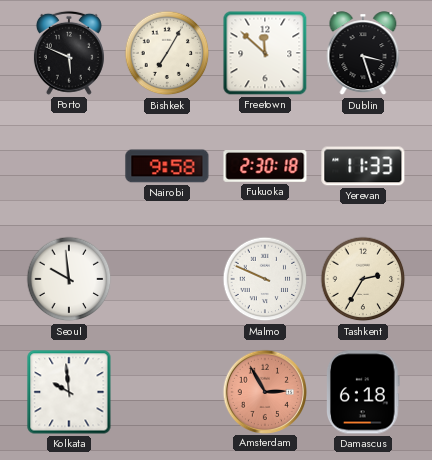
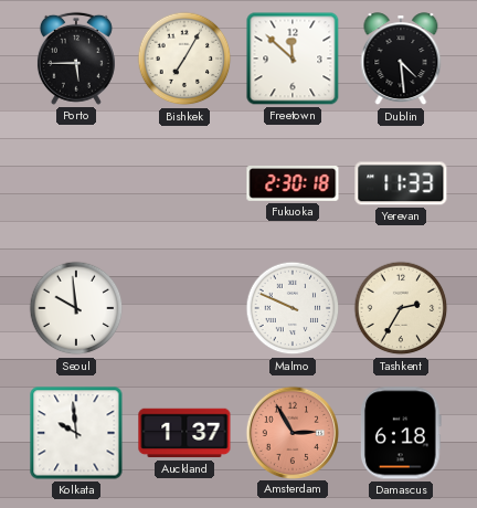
Porto: 5:49 -> 5:45
Dublin: 3:27 -> 4:29
Nairobi: 9:58 -> none
Auckland: none -> 1:37
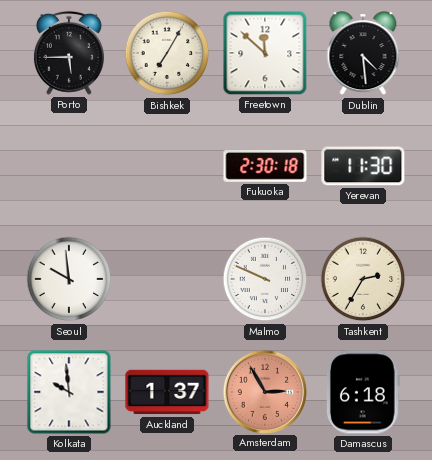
Yerevan: 11:33 -> 11:30
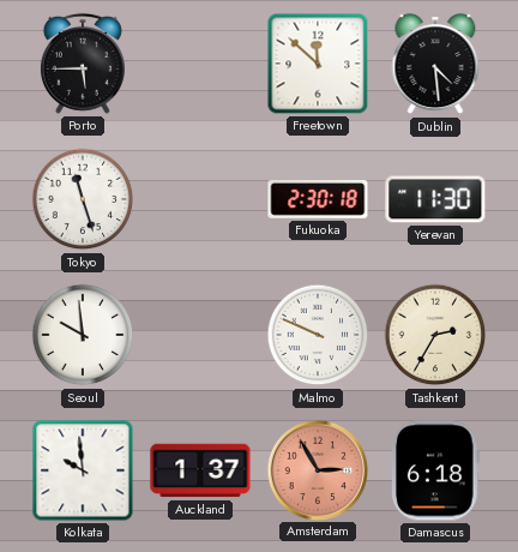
Bishkek: 7:05 -> none
Tokyo: none -> 11:27
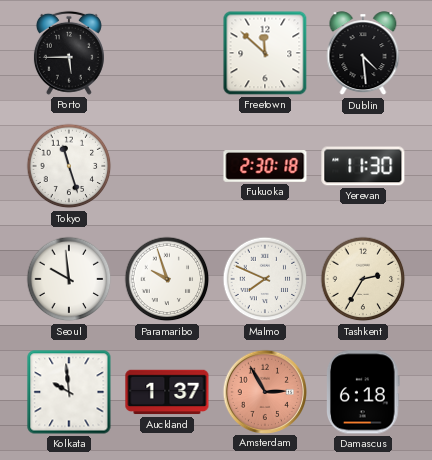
Paramaribo: none -> 9:57
Malmo: 9:49 -> 7:49
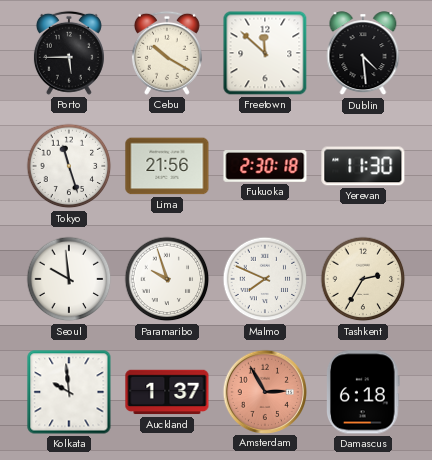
Cebu: none -> 10:20
Lima: none -> 21:56
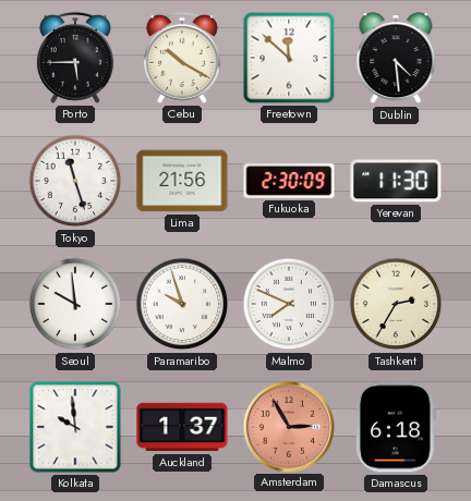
Fukuoka: 2:30:18 -> 2:30:09
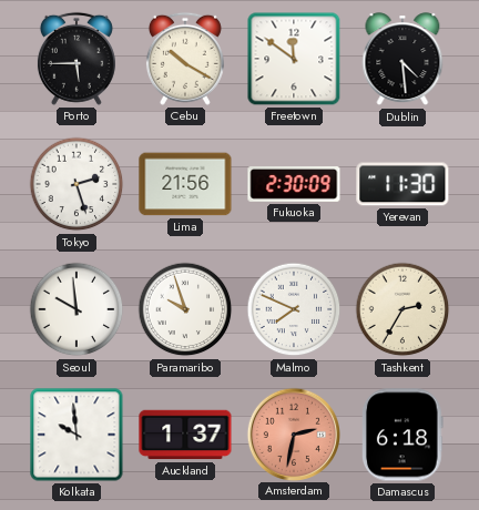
Freetown: 11:52 -> 11:51
Tokyo: 11:27 -> 2:27
Amsterdam: 2:55 -> 2:32
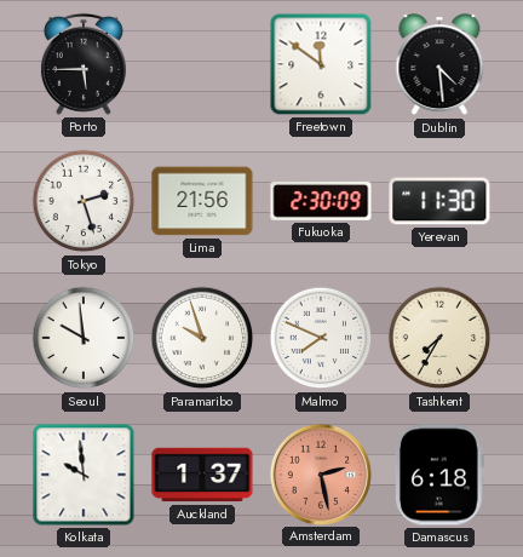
Cebu: 10:20 -> none
Tashkent: 2:35 -> 7:35
Amsterdam: 2:32 -> 2:28
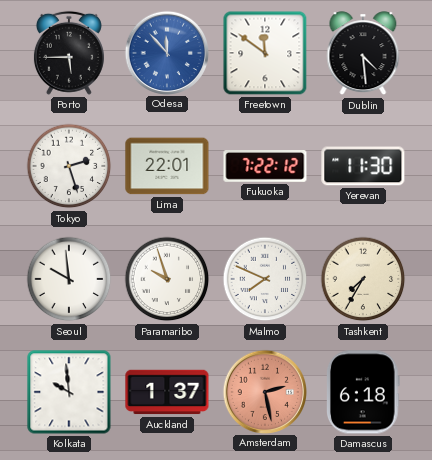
Odesa: none -> 11:53
Lima: 21:56 -> 22:01
Fukuoka: 2:30 -> 7:22
